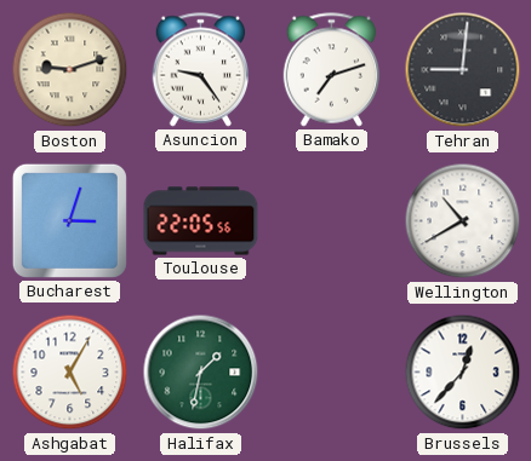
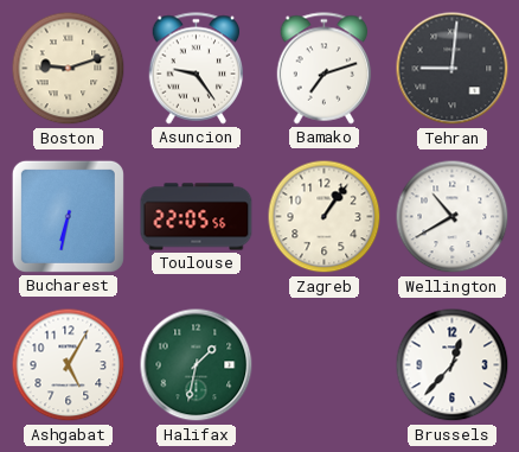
Bucharest: 3:03 -> 6:32
Zagreb: none -> 1:06
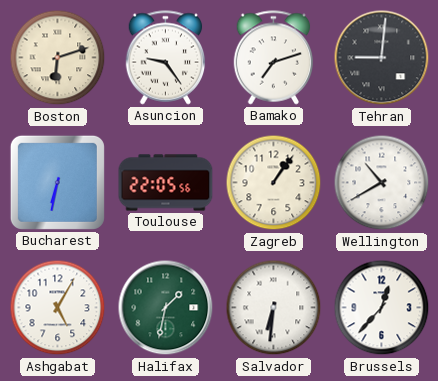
Boston: 9:12 -> 6:12
Salvador: none -> 6:31
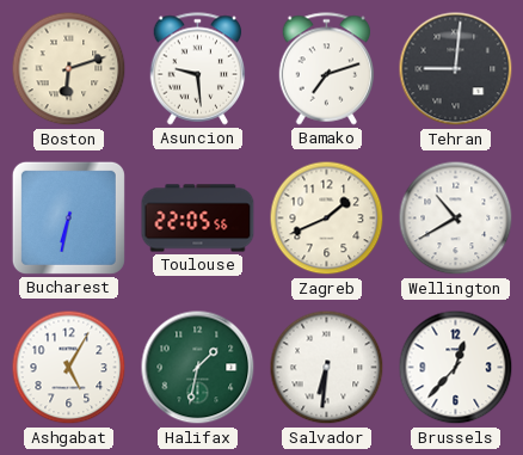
Asuncion: 9:24 -> 9:29
Zagreb: 1:06 -> 1:41
